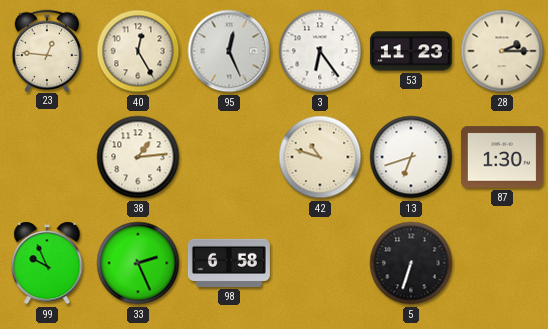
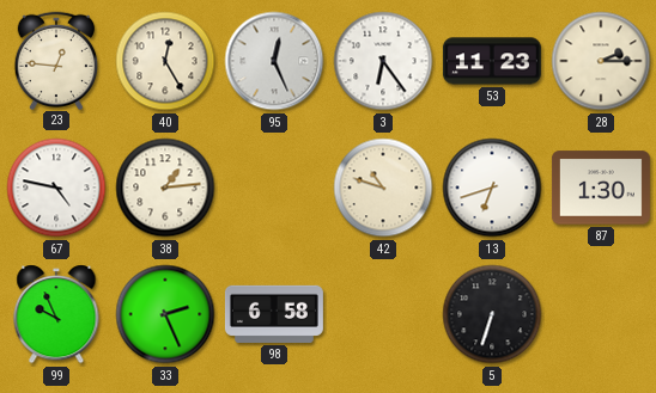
67: none -> 4:47
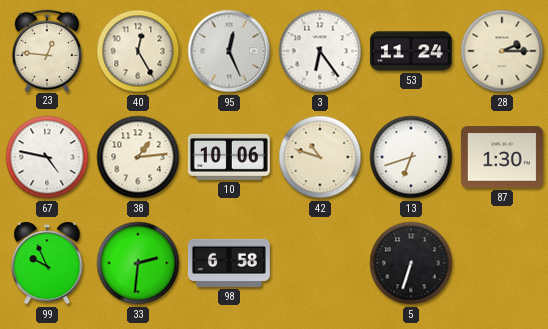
53: 11:23 -> 11:24
10: none -> 10:06
33: 2:26 -> 2:31
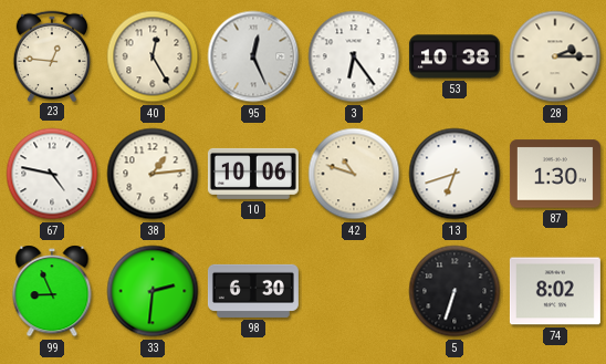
53: 11:24 -> 10:38
99: 9:56 -> 8:56
98: 6:58 -> 6:30
74: none -> 8:02
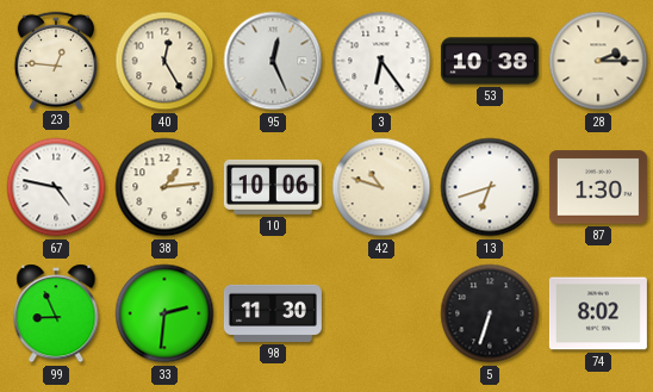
98: 6:30 -> 11:30
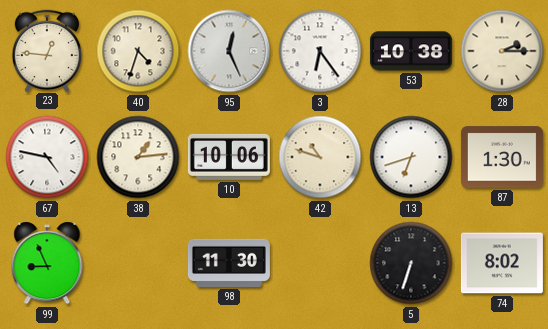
40: 12:25 -> 4:33
33: 2:31 -> none
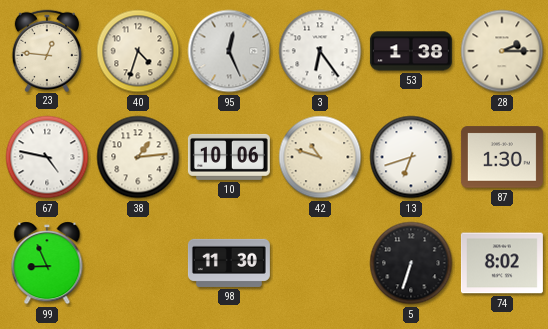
53: 10:38 -> 1:38
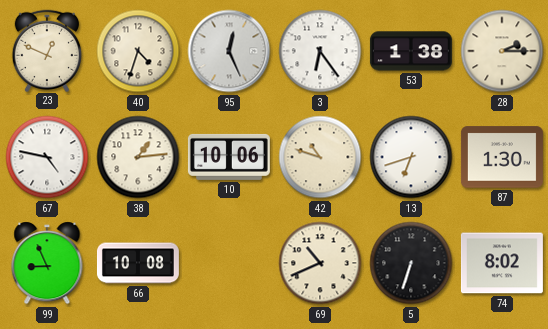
23: 12:46 -> 12:49
66: none -> 10:08
98: 11:30 -> none
69: none -> 10:41
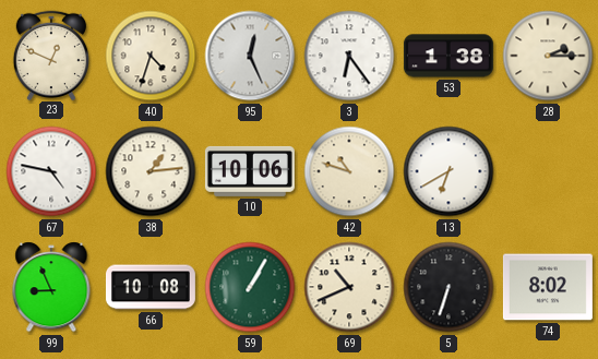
13: 6:42 -> 6:40
87: 1:30 -> none
59: none -> 1:05
